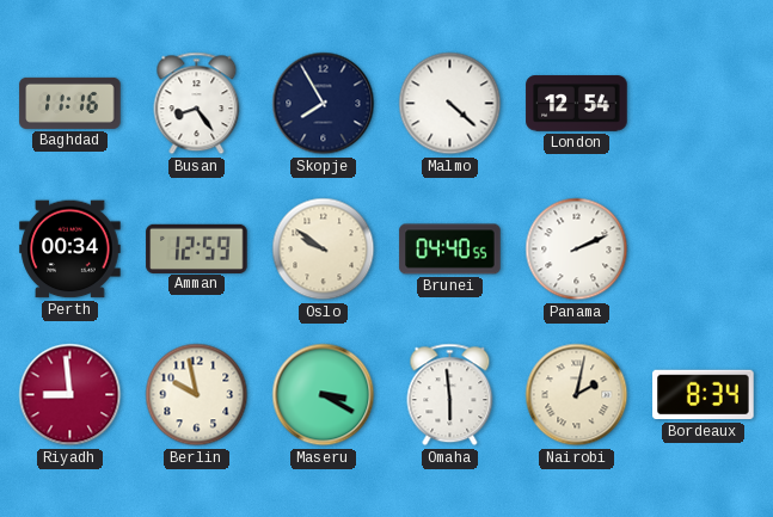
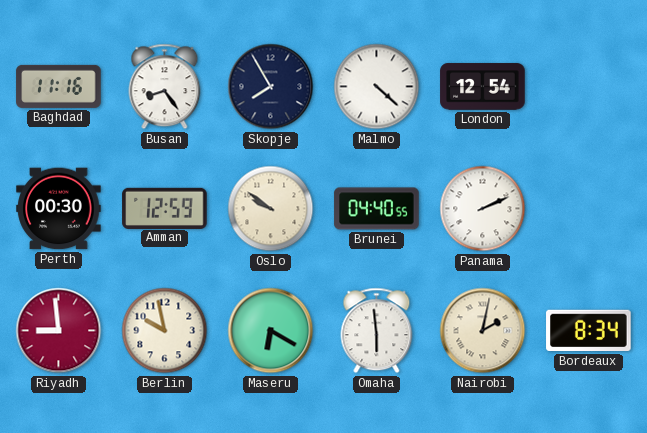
Perth: 00:34 -> 00:30
Maseru: 3:20 -> 6:20
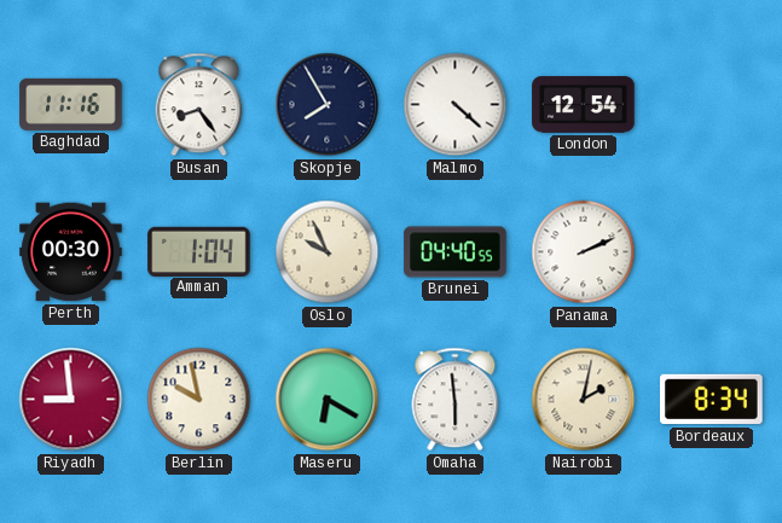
Amman: 12:59 -> 1:04
Oslo: 9:51 -> 9:56
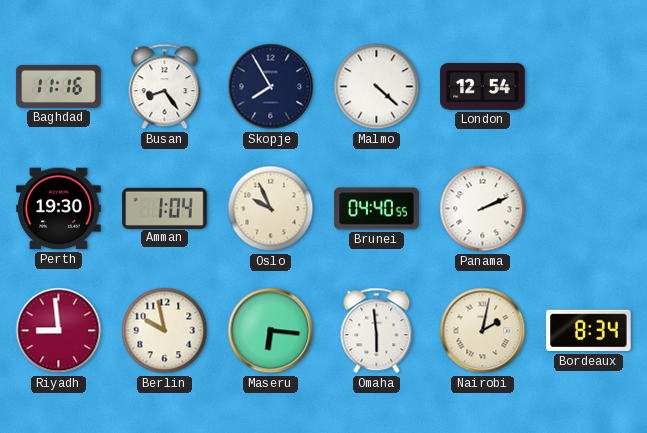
Perth: 00:30 -> 19:30
Maseru: 6:20 -> 6:16
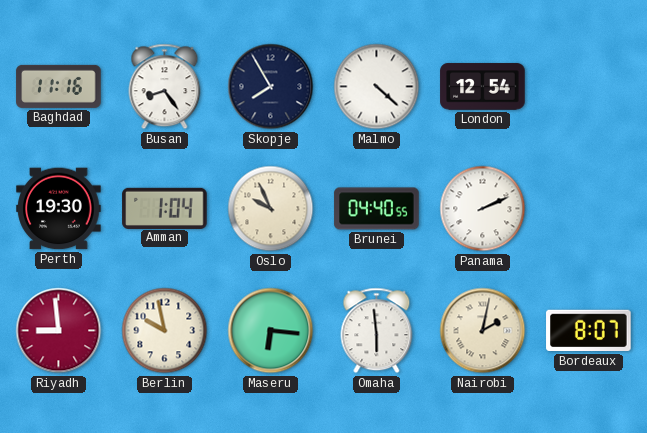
Bordeaux: 8:34 -> 8:07
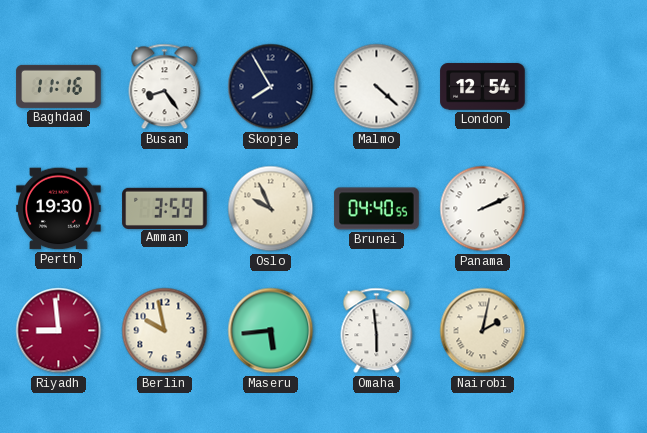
Amman: 1:04 -> 3:59
Maseru: 6:16 -> 5:44
Bordeaux: 8:07 -> none
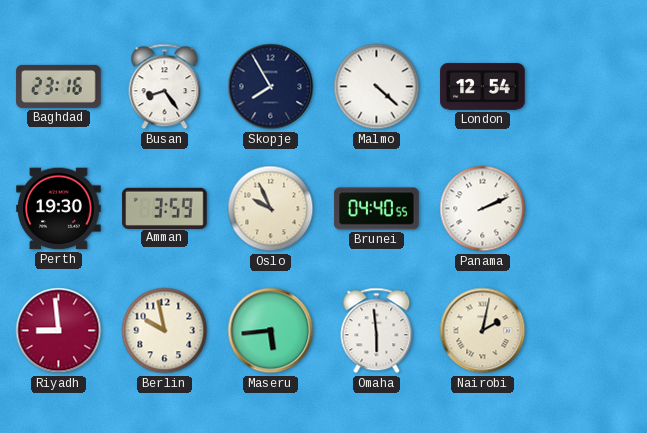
Baghdad: 11:16 -> 23:16
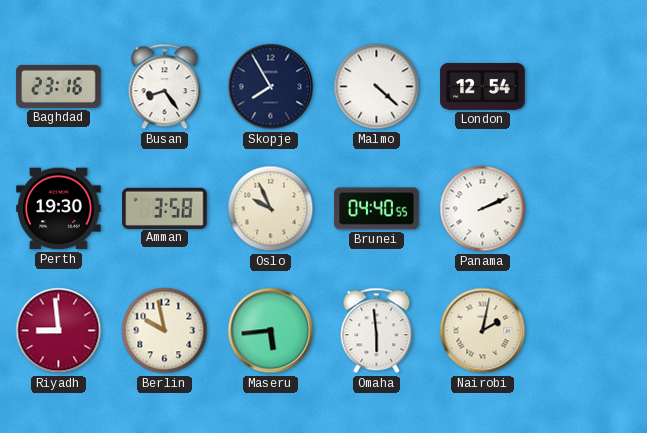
Amman: 3:59 -> 3:58
